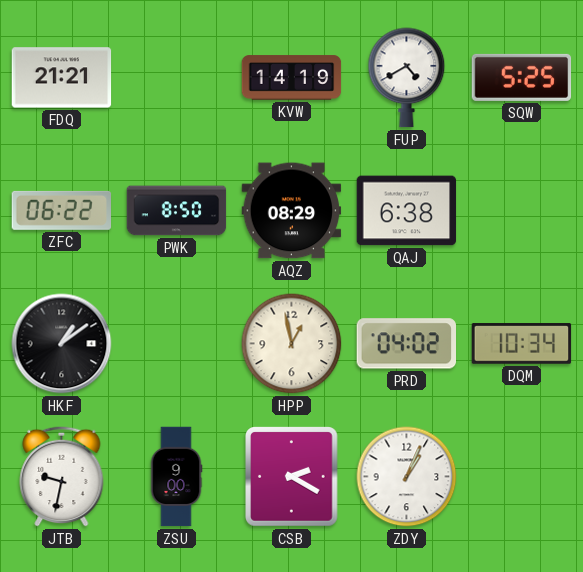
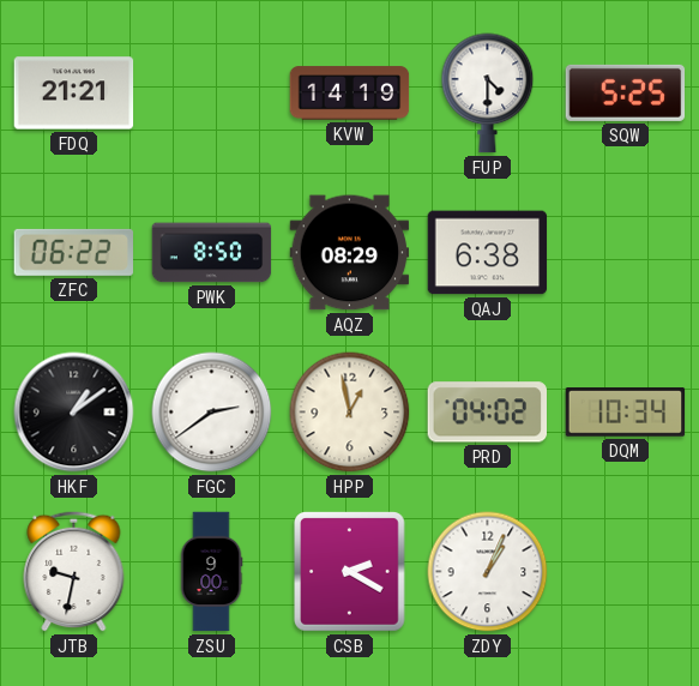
FUP: 4:40 -> 4:30
FGC: none -> 2:39
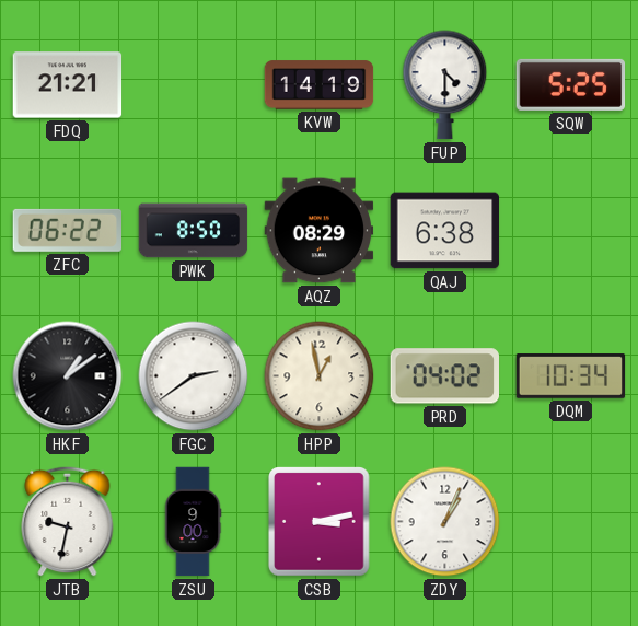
CSB: 2:20 -> 3:13
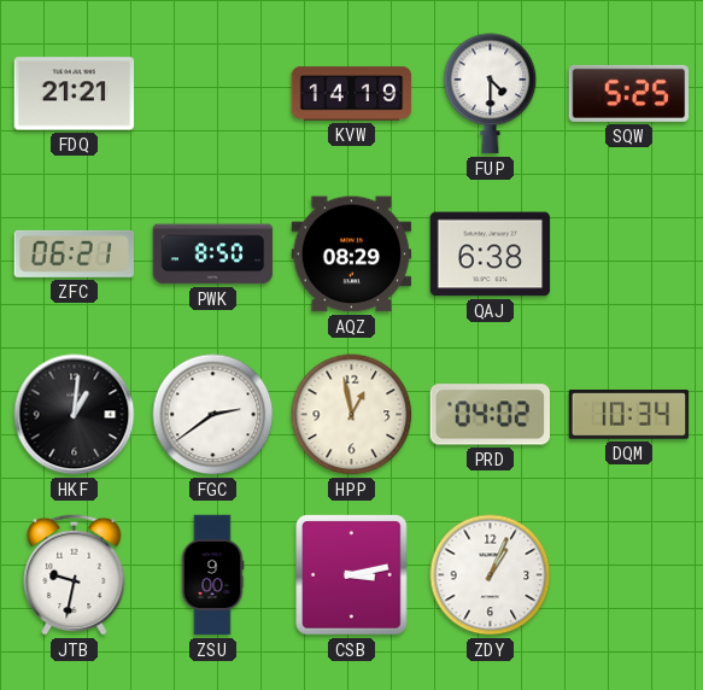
ZFC: 06:22 -> 06:21
HKF: 1:09 -> 1:01
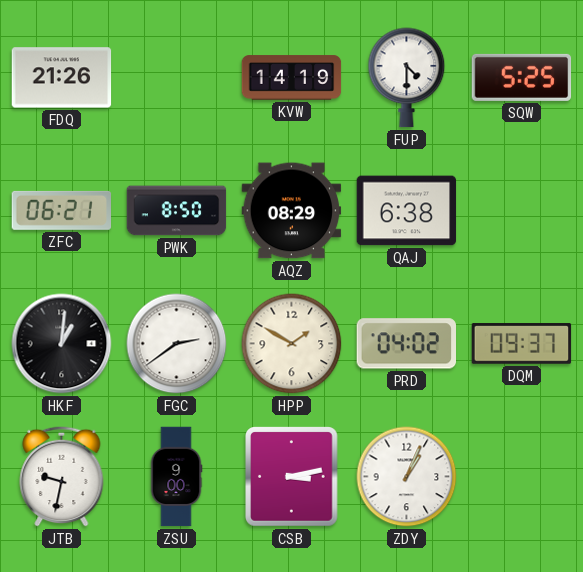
FDQ: 21:21 -> 21:26
HPP: 12:58 -> 1:50
DQM: 10:34 -> 09:37
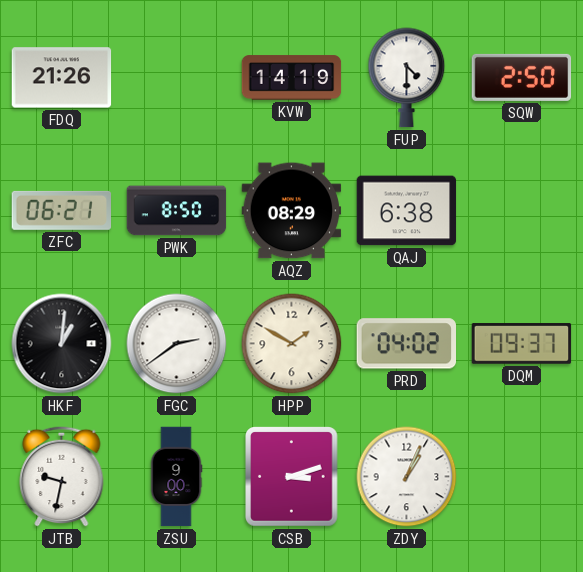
SQW: 5:25 -> 2:50
CSB: 3:13 -> 3:12
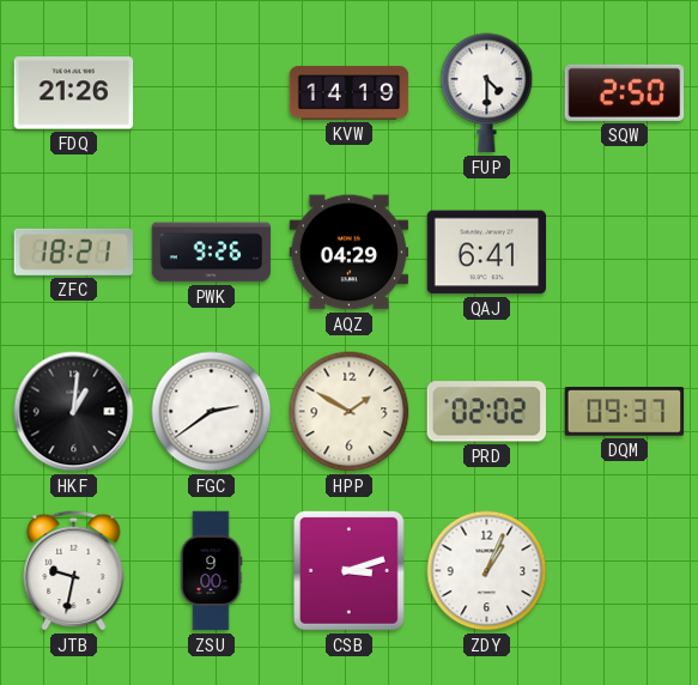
ZFC: 06:21 -> 18:21
PWK: 8:50 -> 9:26
AQZ: 08:29 -> 04:29
QAJ: 6:38 -> 6:41
PRD: 04:02 -> 02:02
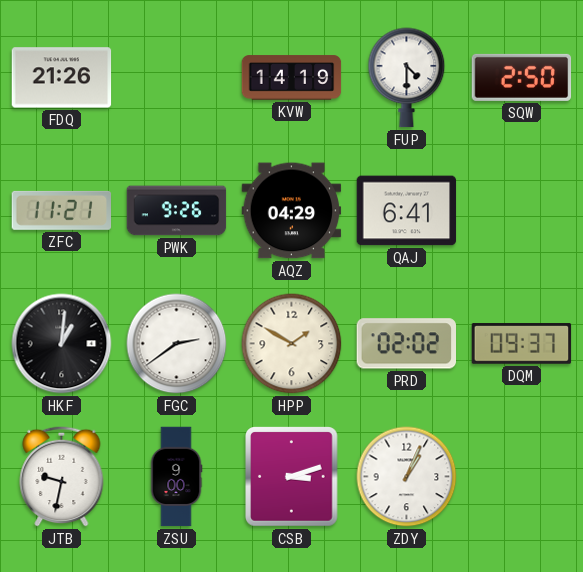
ZFC: 18:21 -> 11:21
